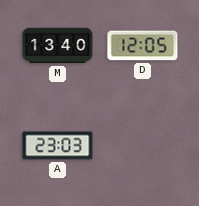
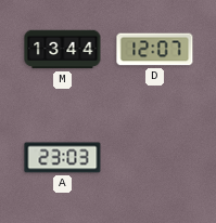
M: 13:40 -> 13:44
D: 12:05 -> 12:07
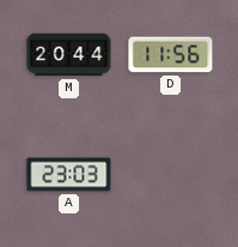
M: 13:44 -> 20:44
D: 12:07 -> 11:56
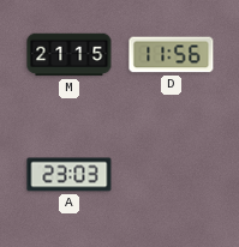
M: 20:44 -> 21:15
